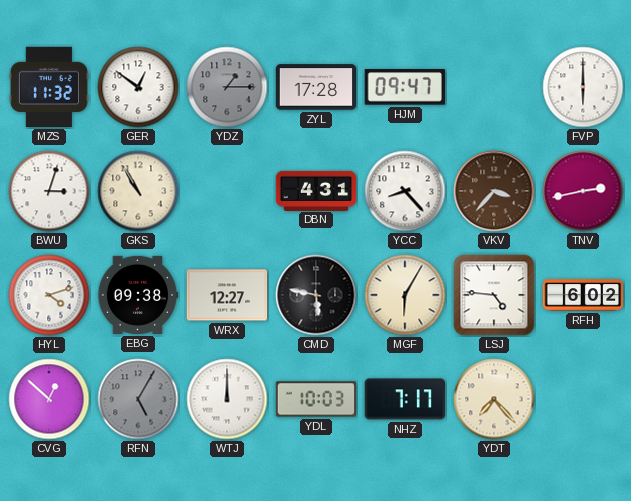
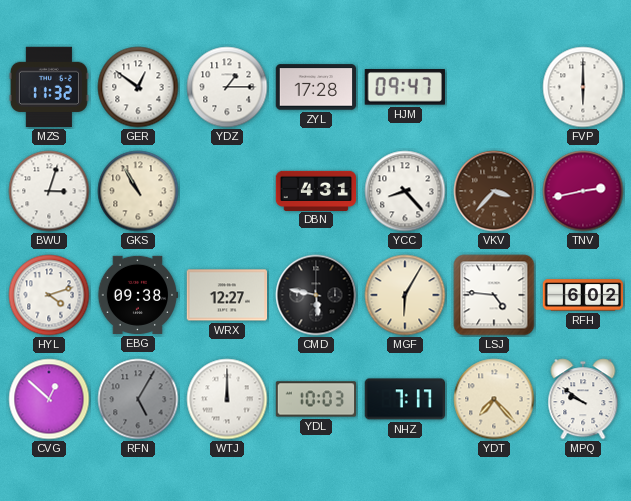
YDZ dial: grey -> white
MPQ: none -> 9:51
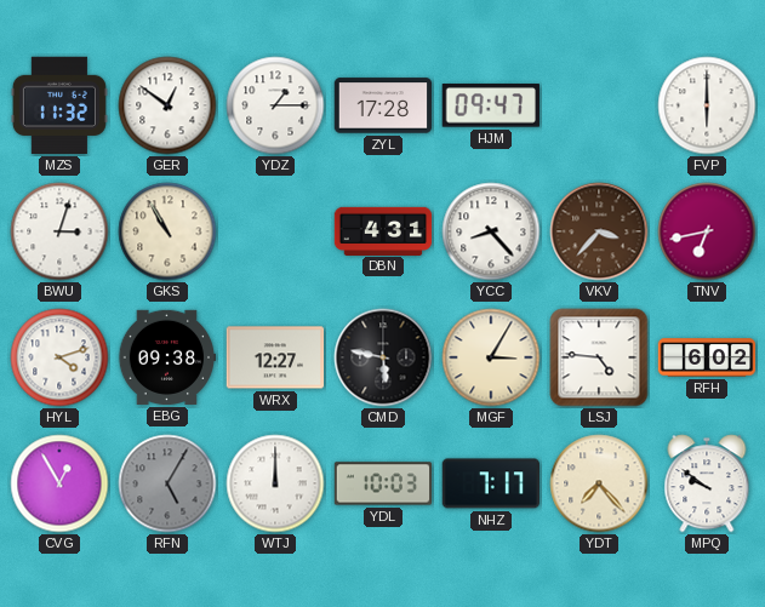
TNV: 2:43 -> 6:43
MGF: 6:05 -> 3:05
CVG: 12:52 -> 12:55
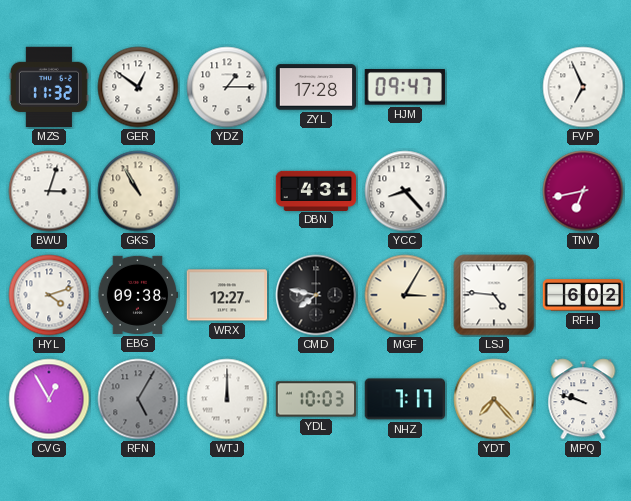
FVP: 6:00 -> 6:56
VKV: 3:37 -> none
CMD: 5:47 -> 7:47
MPQ: 9:51 -> 9:48
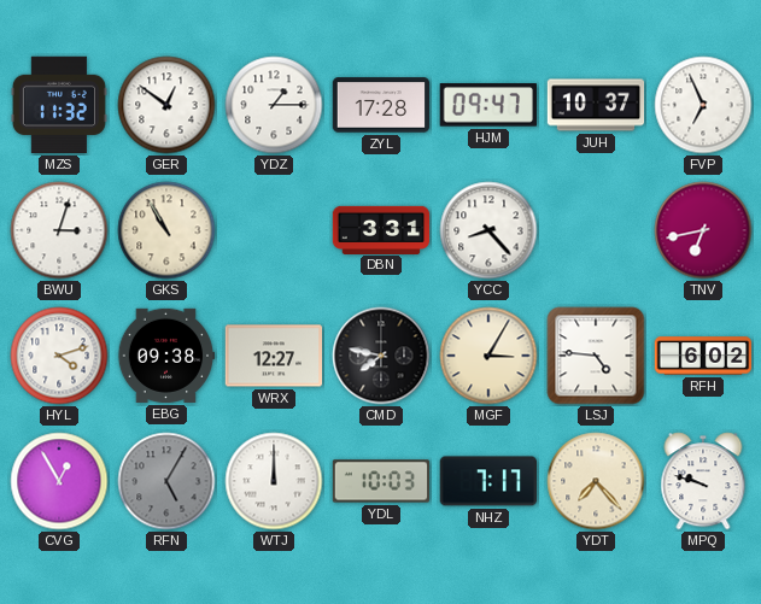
JUH: none -> 10:37
DBN: 4:31 -> 3:31
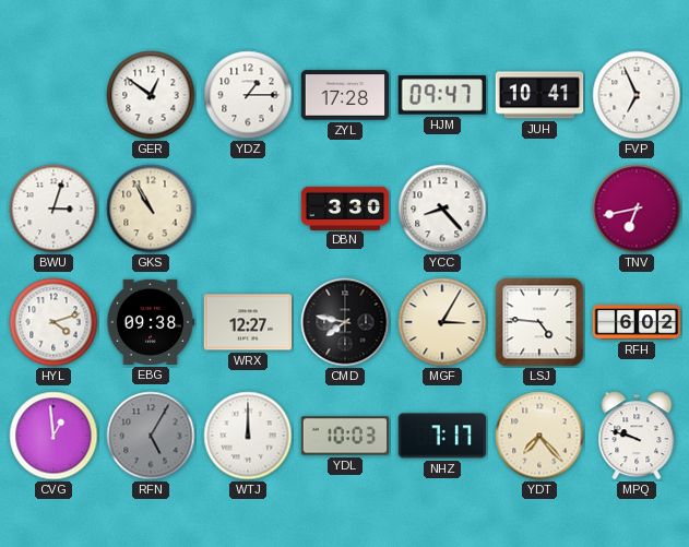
MZS: 11:32 -> none
JUH: 10:37 -> 10:41
DBN: 3:31 -> 3:30
CVG: 12:55 -> 12:59
